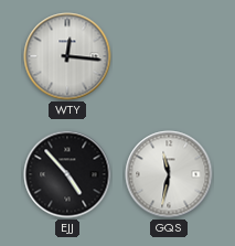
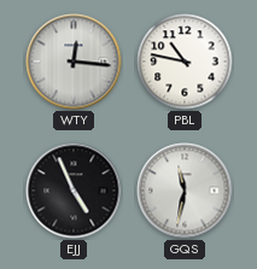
PBL: none -> 10:47
EJJ: 4:53 -> 4:56
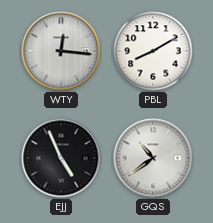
PBL: 10:47 -> 8:10
GQS: 11:32 -> 10:39
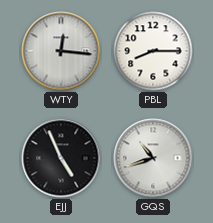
PBL: 8:10 -> 8:15
GQS: 10:39 -> 10:42
